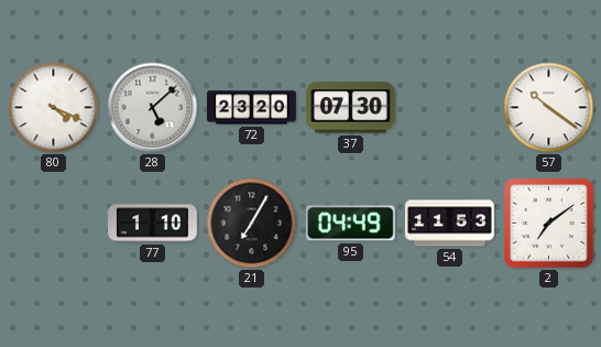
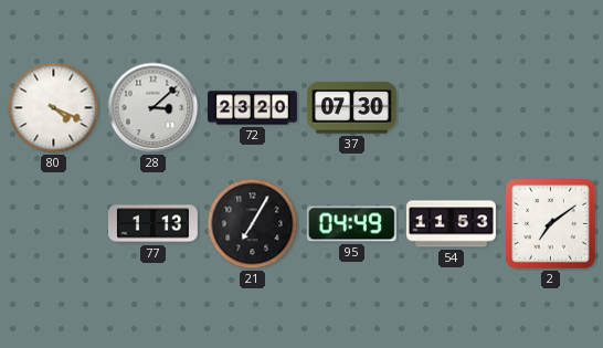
28: 5:08 -> 3:08
57: 10:21 -> none
77: 1:10 -> 1:13
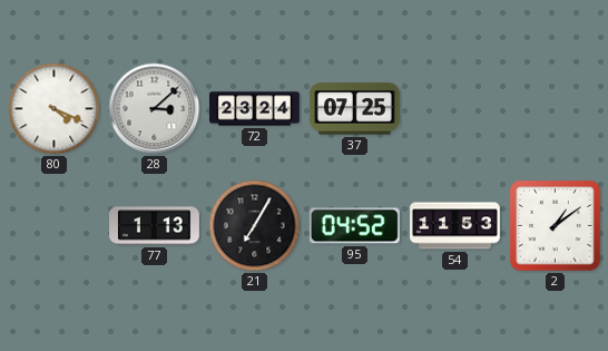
72: 23:20 -> 23:24
37: 07:30 -> 07:25
95: 04:49 -> 04:52
2: 7:09 -> 1:09
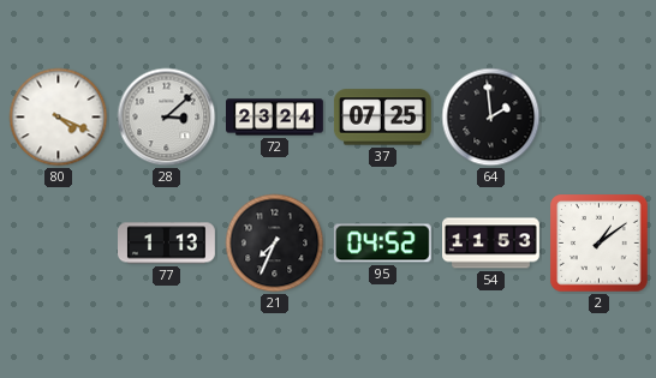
64: none -> 1:59
21: 7:05 -> 7:34
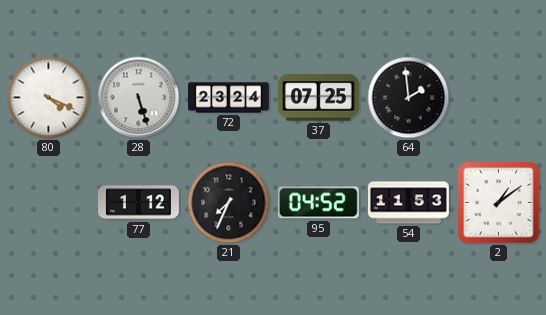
28: 3:08 -> 5:27
77: 1:13 -> 1:12
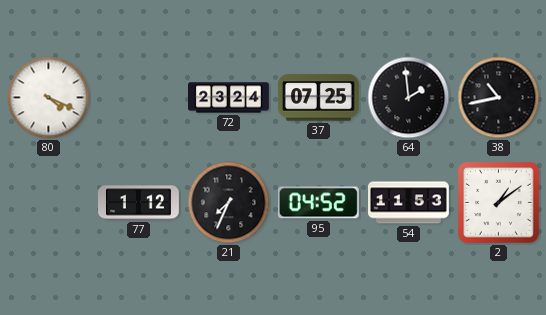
28: 5:27 -> none
38: none -> 10:43
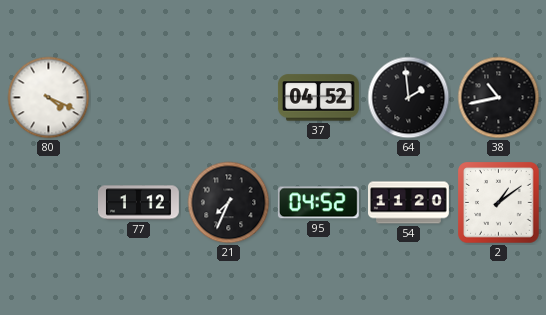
72: 23:24 -> none
37: 07:25 -> 04:52
54: 11:53 -> 11:20
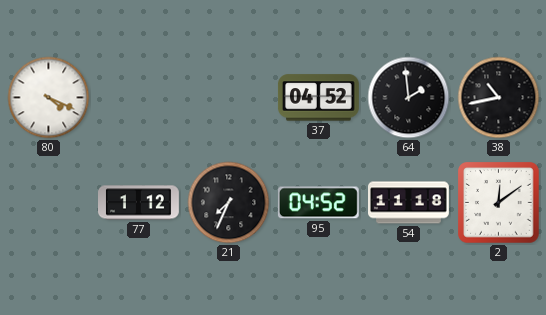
54: 11:20 -> 11:18
2: 1:09 -> 12:09
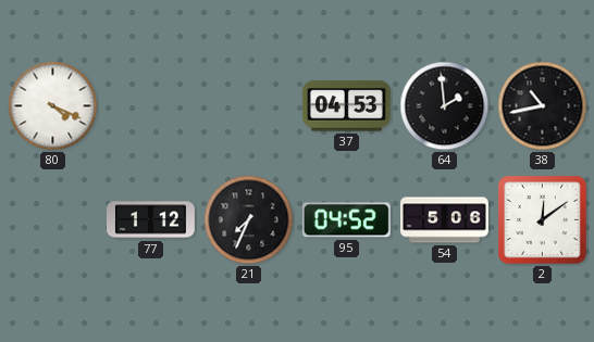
37: 04:52 -> 04:53
54: 11:18 -> 5:06
